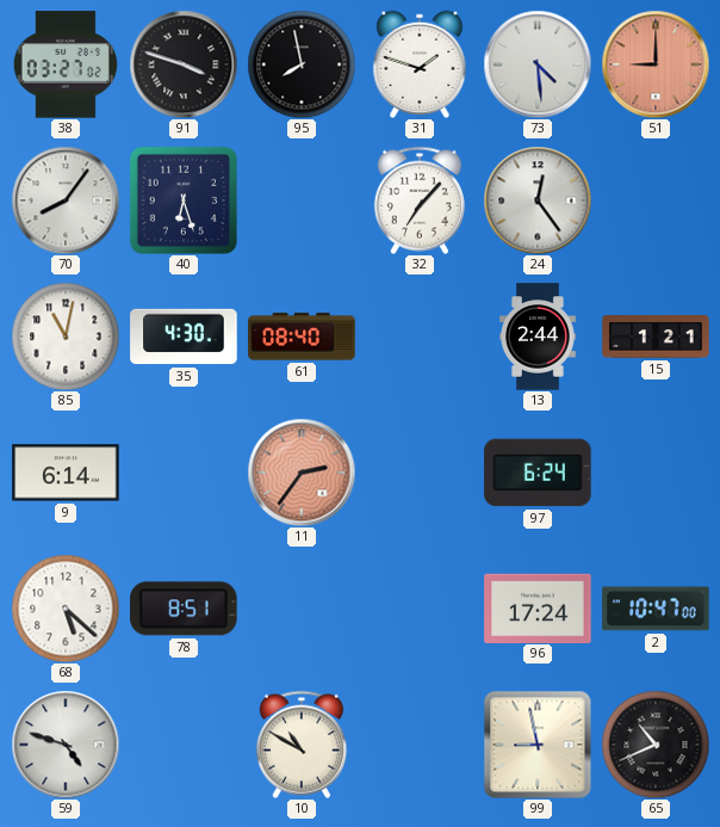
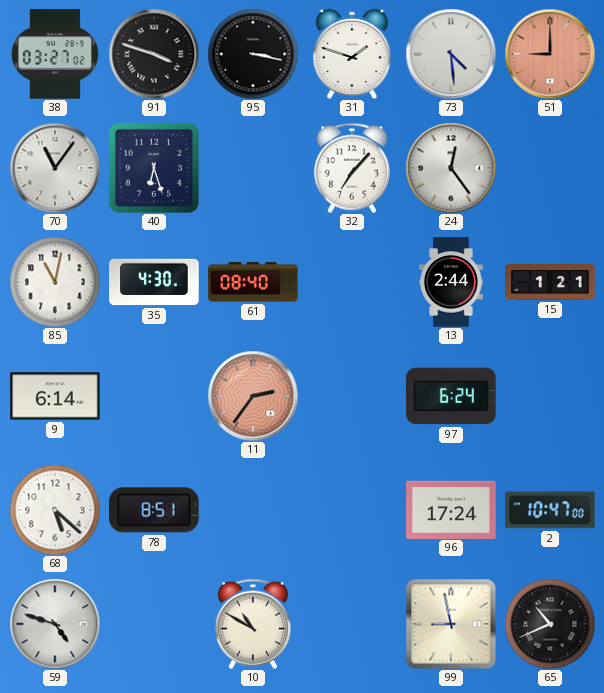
95: 7:58 -> 3:17
70: 8:06 -> 11:06
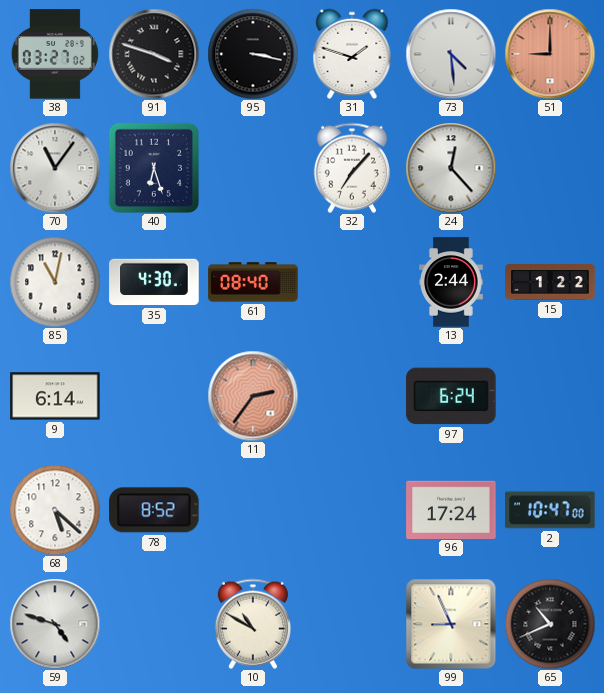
24: 12:24 -> 12:23
15: 1:21 -> 1:22
78: 8:51 -> 8:52
99: 8:58 -> 8:56
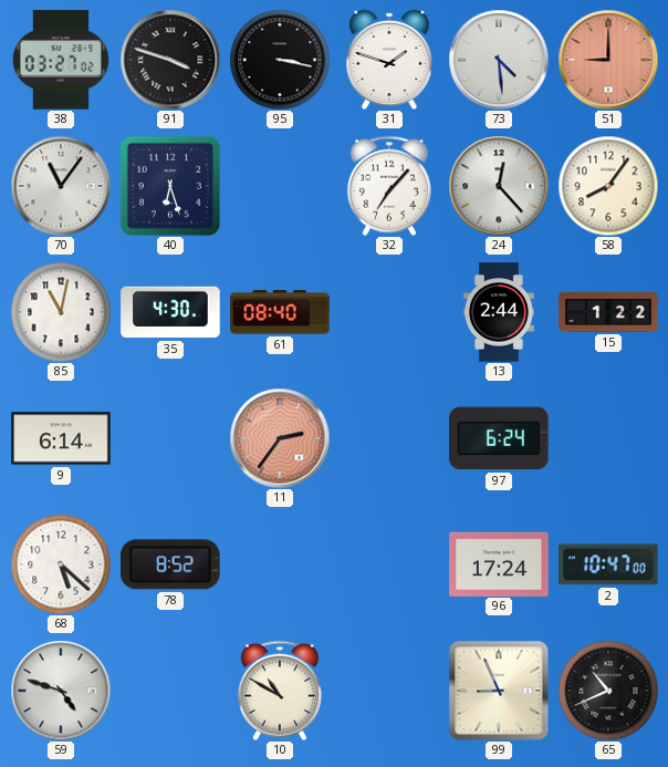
58: none -> 8:06
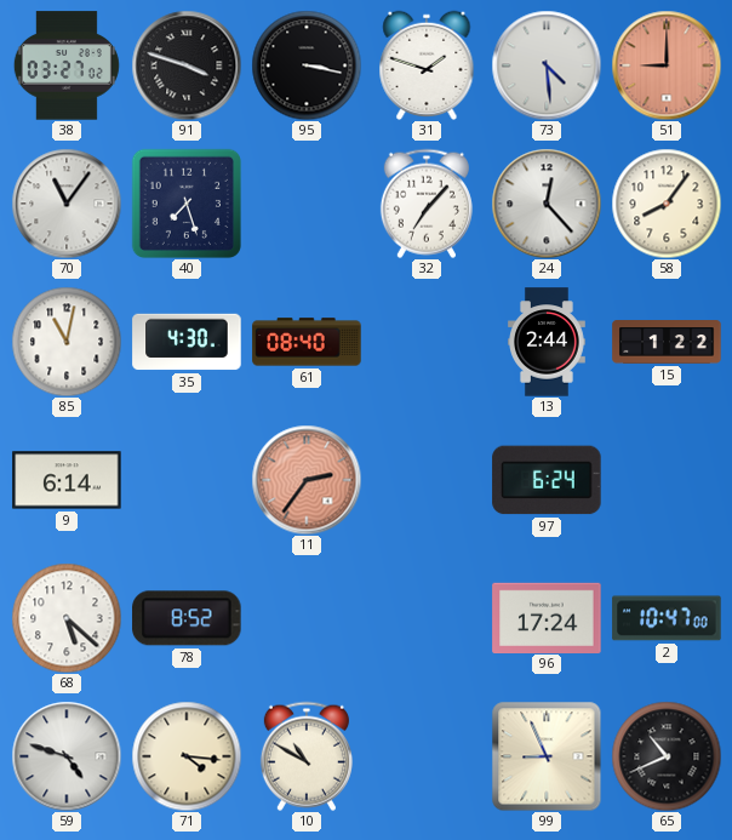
40: 6:27 -> 7:27
71: none -> 4:16
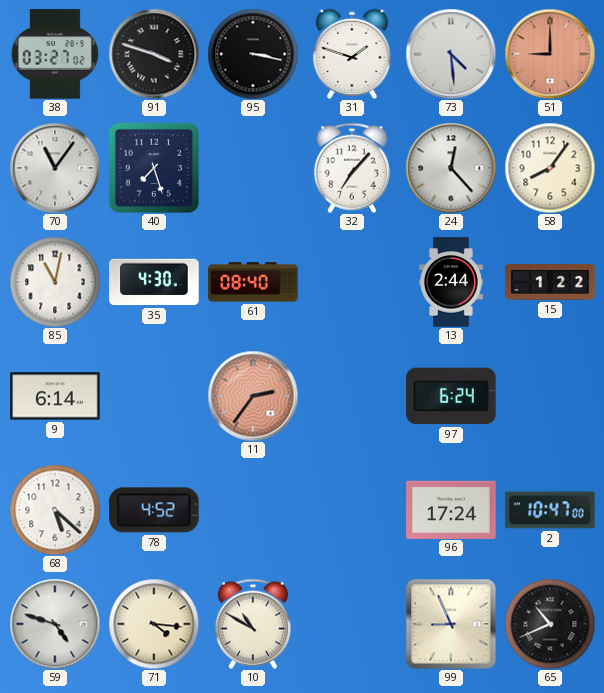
78: 8:52 -> 4:52
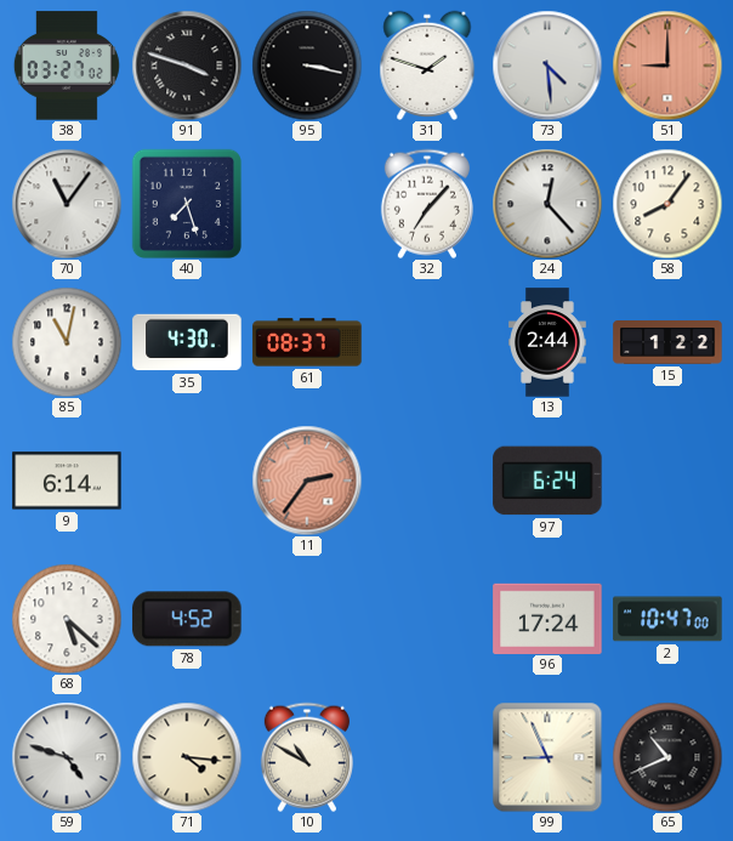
61: 08:40 -> 08:37
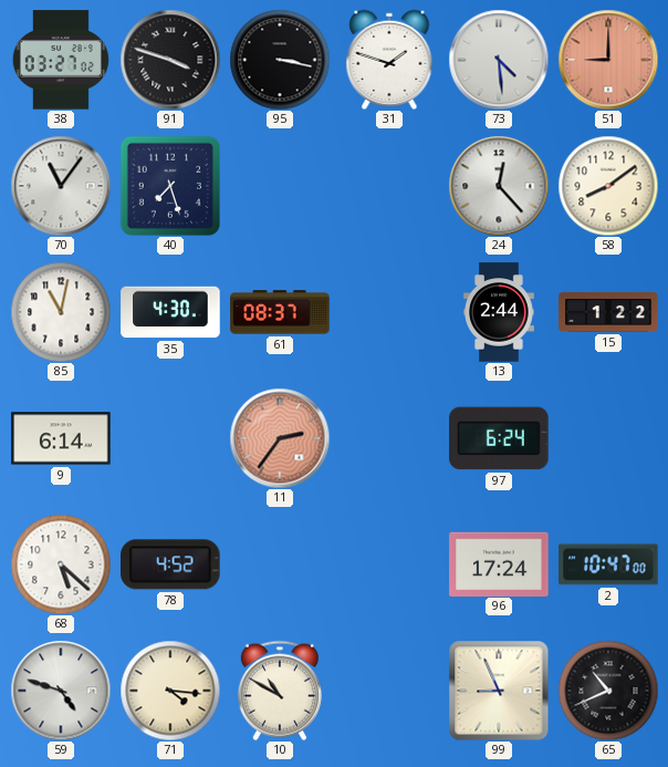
32: 7:07 -> none
58: 8:06 -> 8:09
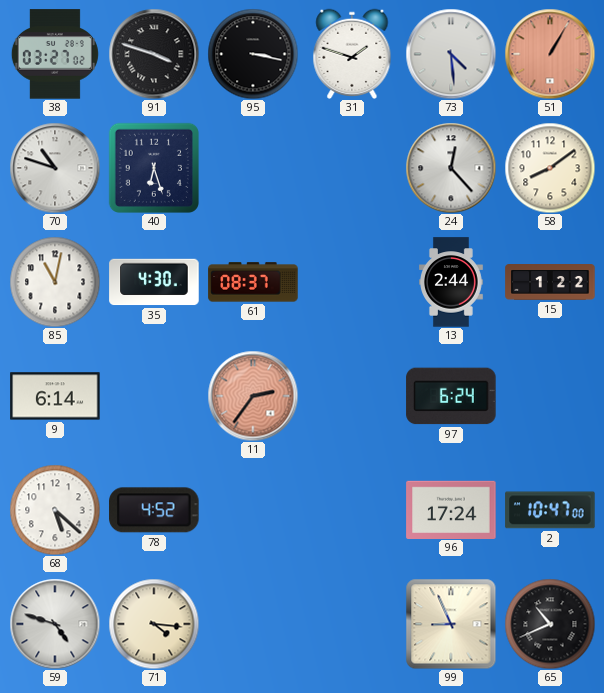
51: 9:00 -> 1:05
70: 11:06 -> 10:48
40: 7:27 -> 6:27
10: 10:50 -> none
